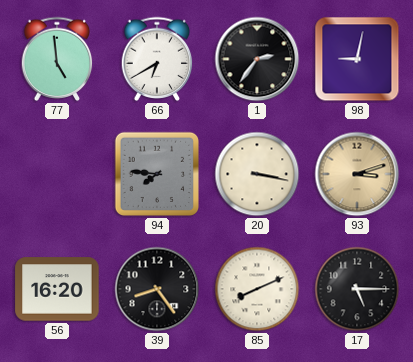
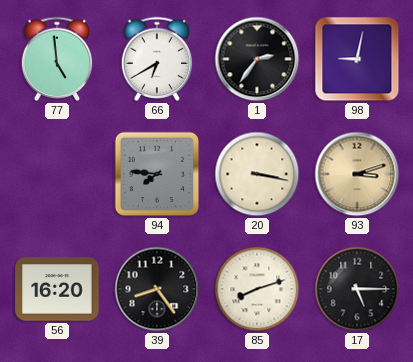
85: 8:11 -> 8:12
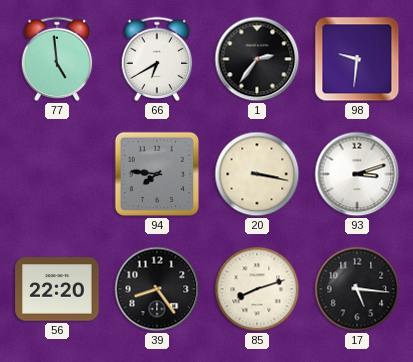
98: 9:02 -> 9:31
93 dial: champagne -> white
56: 16:20 -> 22:20
17: 5:15 -> 5:16
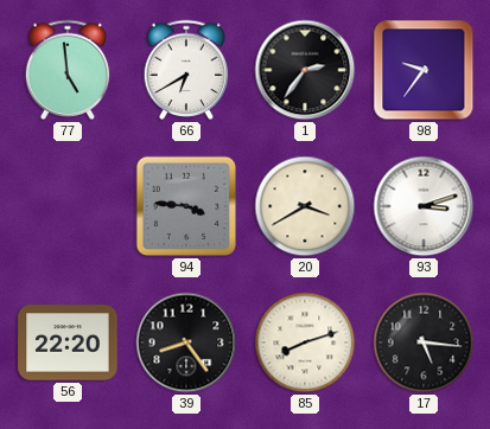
98: 9:31 -> 9:36
94: 7:46 -> 3:46
20: 3:17 -> 3:40
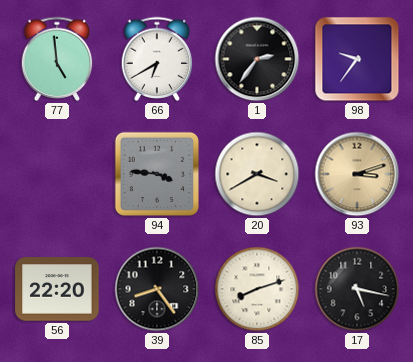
93 dial: white -> champagne
17: 5:16 -> 5:17
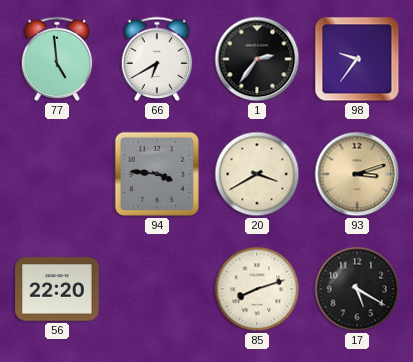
39: 8:24 -> none
17: 5:17 -> 5:20
